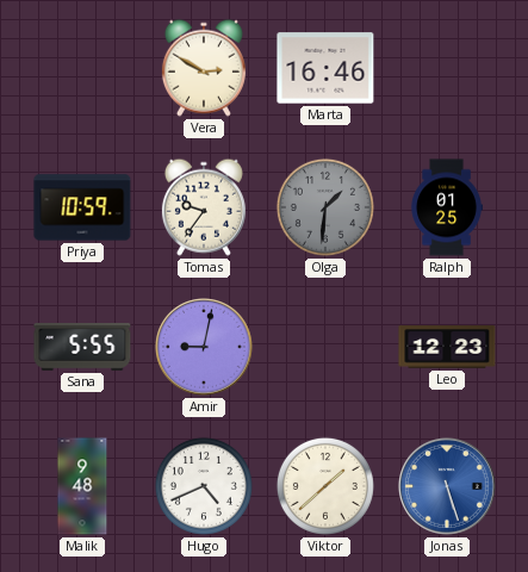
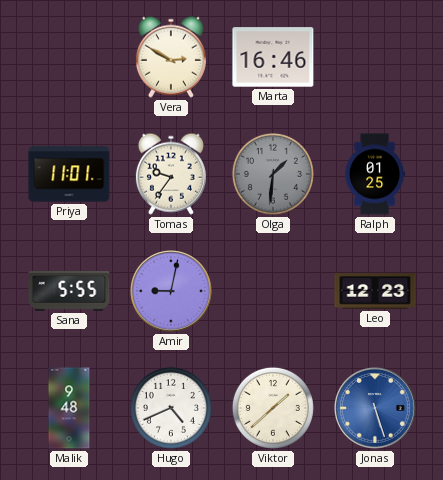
Priya: 10:59 -> 11:01
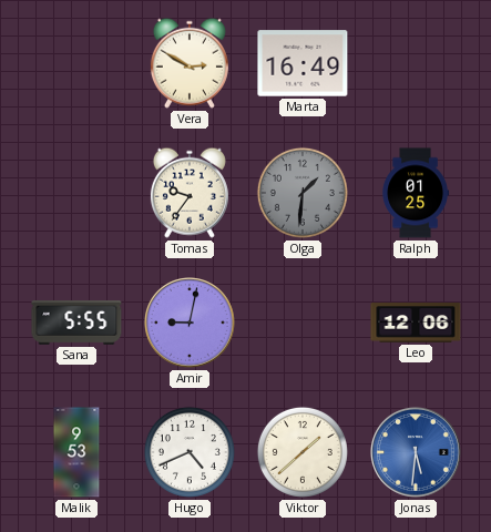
Marta: 16:46 -> 16:49
Priya: 11:01 -> none
Leo: 12:23 -> 12:06
Malik: 9:48 -> 9:53
Jonas: 5:27 -> 5:31
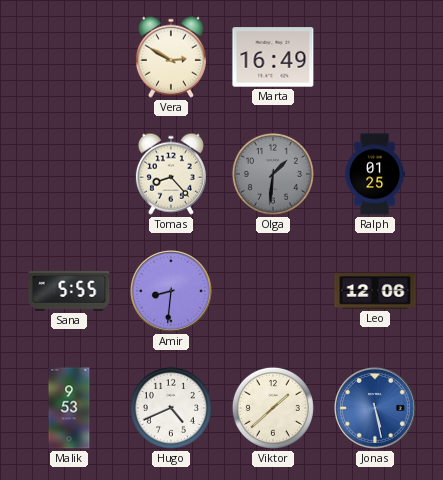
Tomas: 9:36 -> 8:23
Amir: 9:02 -> 8:31
Jonas: 5:31 -> 5:28
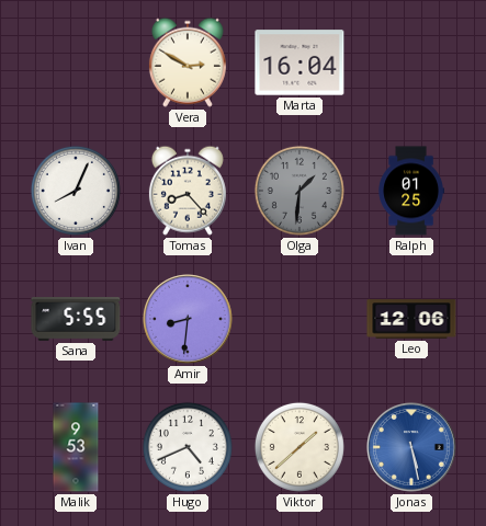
Marta: 16:49 -> 16:04
Ivan: none -> 8:04
